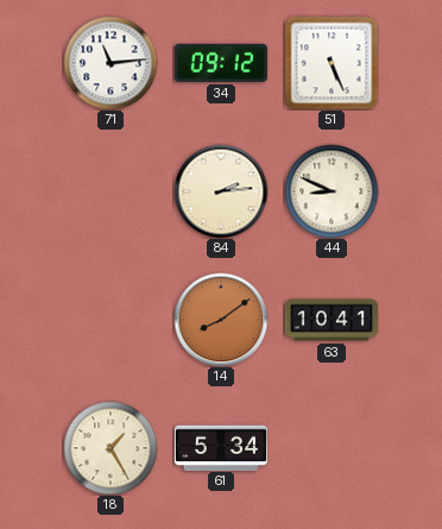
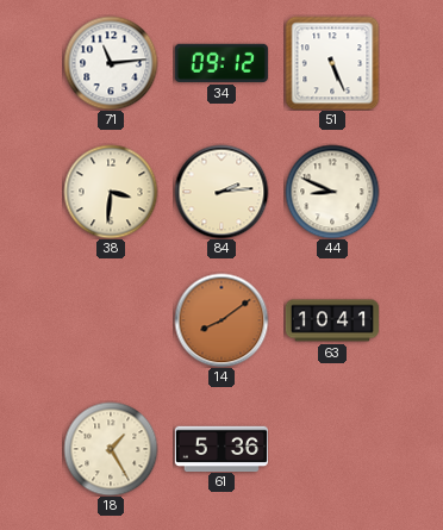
38: none -> 3:31
61: 5:34 -> 5:36
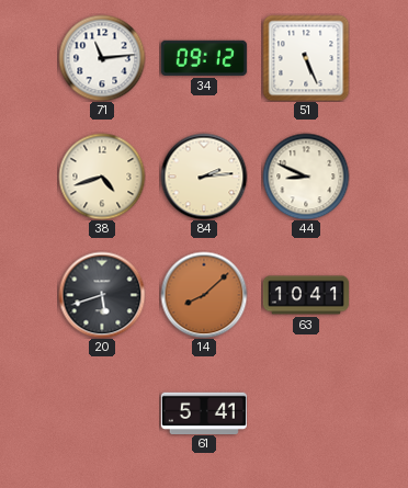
38: 3:31 -> 4:42
20: none -> 5:42
14: 8:09 -> 8:08
18: 1:25 -> none
61: 5:36 -> 5:41
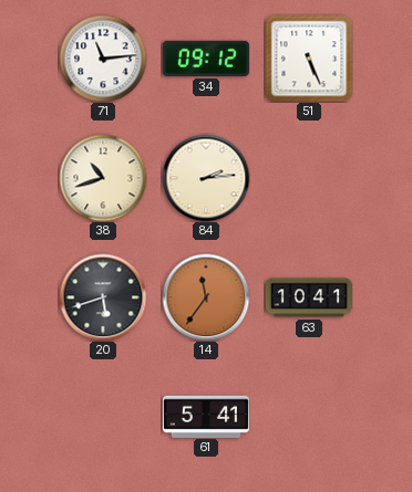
38: 4:42 -> 10:42
44: 8:49 -> none
14: 8:08 -> 11:36
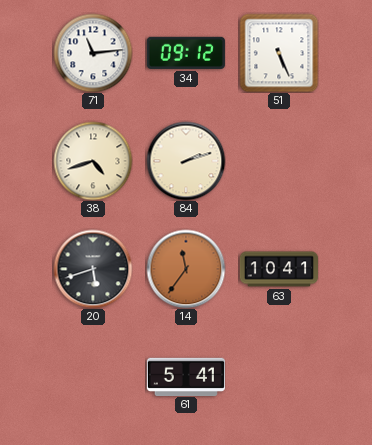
38: 10:42 -> 4:42
84: 2:14 -> 2:12
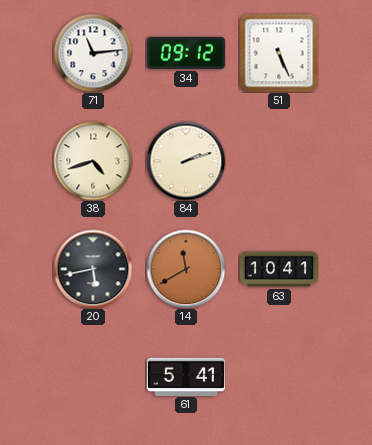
20: 5:42 -> 5:43
14: 11:36 -> 11:40
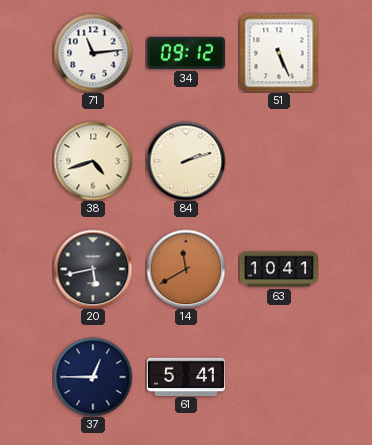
37: none -> 12:45
